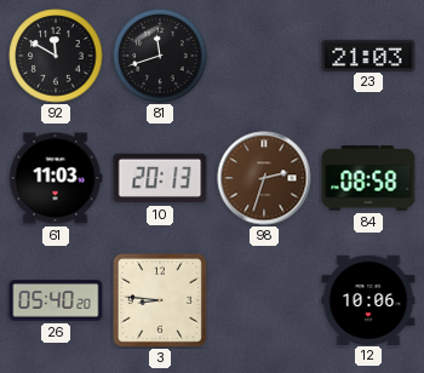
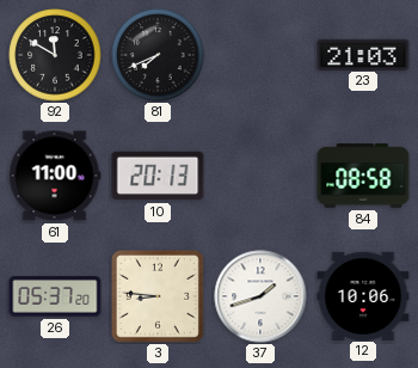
81: 11:42 -> 7:41
61: 11:03 -> 11:00
98: 2:33 -> none
26: 05:40 -> 05:37
37: none -> 1:42
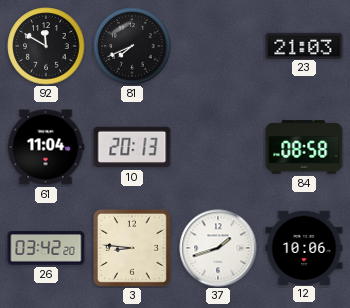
61: 11:00 -> 11:04
26: 05:37 -> 03:42
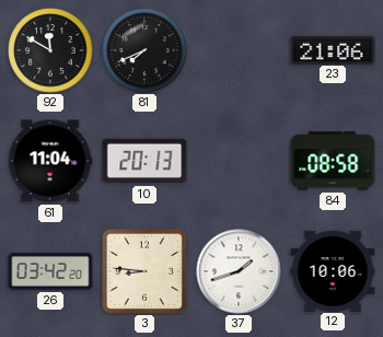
23: 21:03 -> 21:06
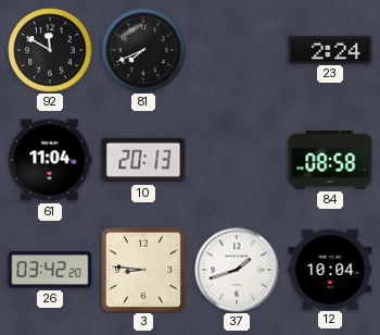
23: 21:06 -> 2:24
12: 10:06 -> 10:04
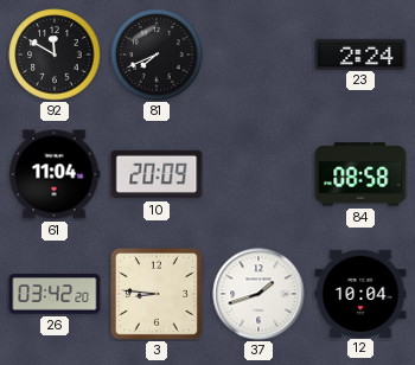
10: 20:13 -> 20:09
